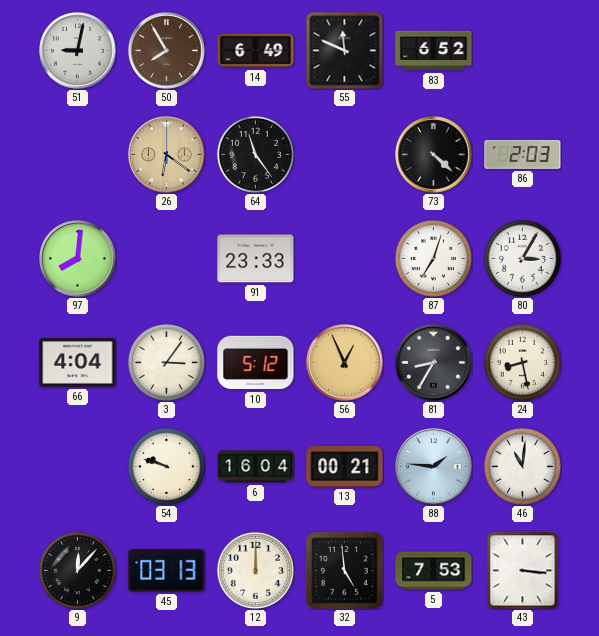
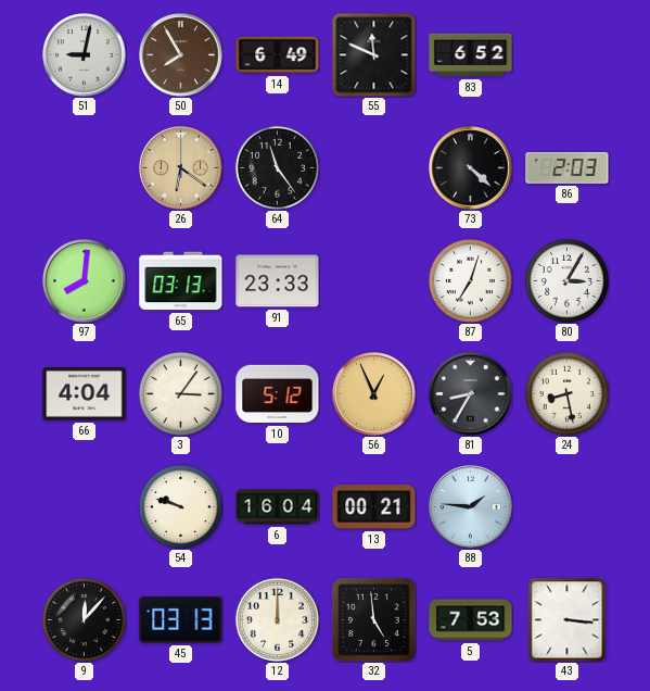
65: none -> 03:13
46: 11:01 -> none
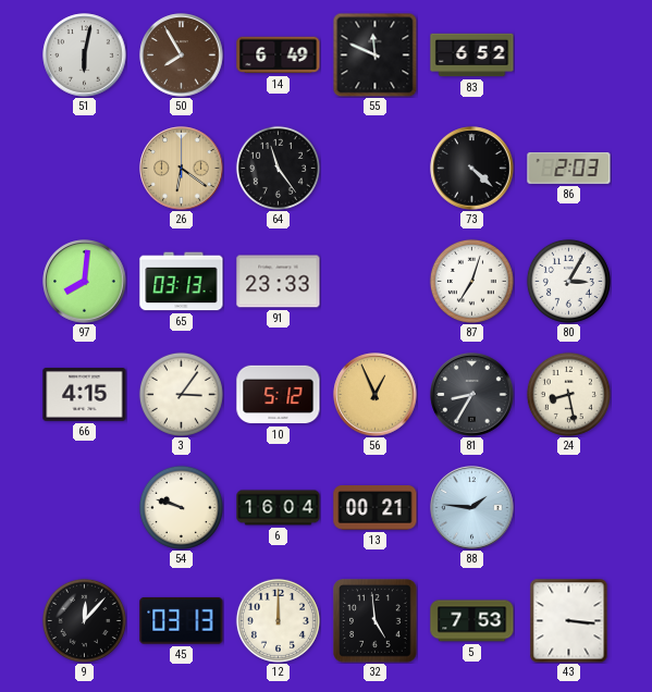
51: 9:02 -> 6:02
66: 4:04 -> 4:15
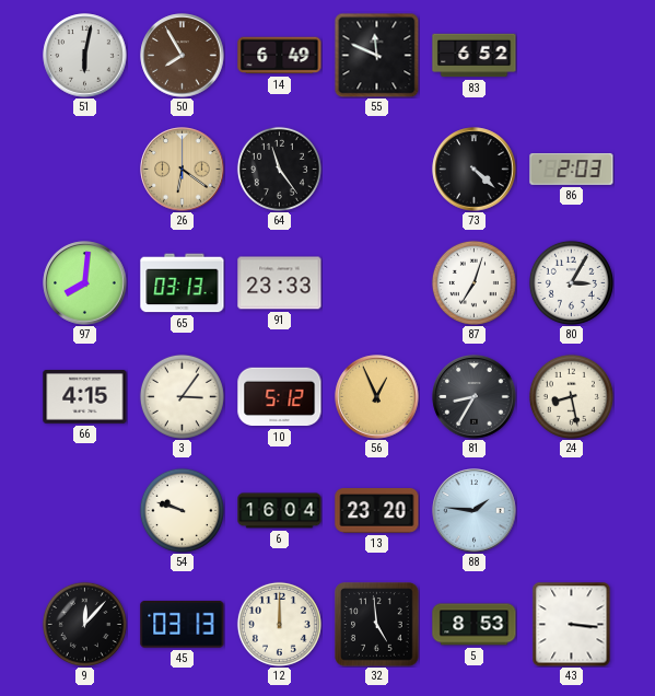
13: 00:21 -> 23:20
5: 7:53 -> 8:53
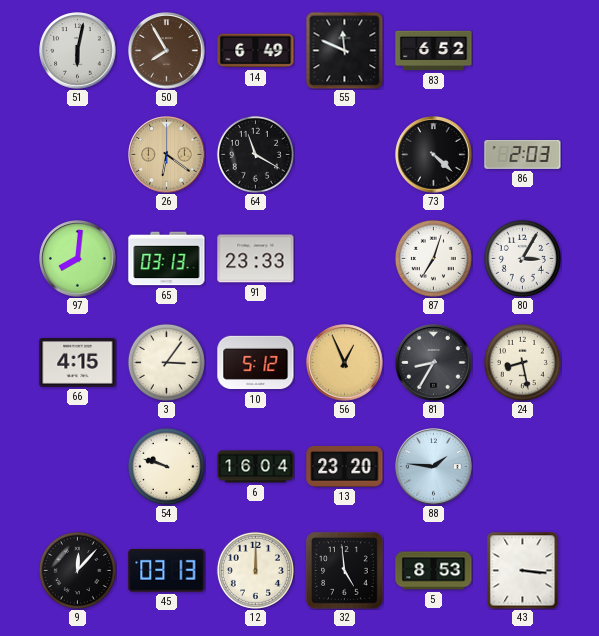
64: 11:24 -> 11:20
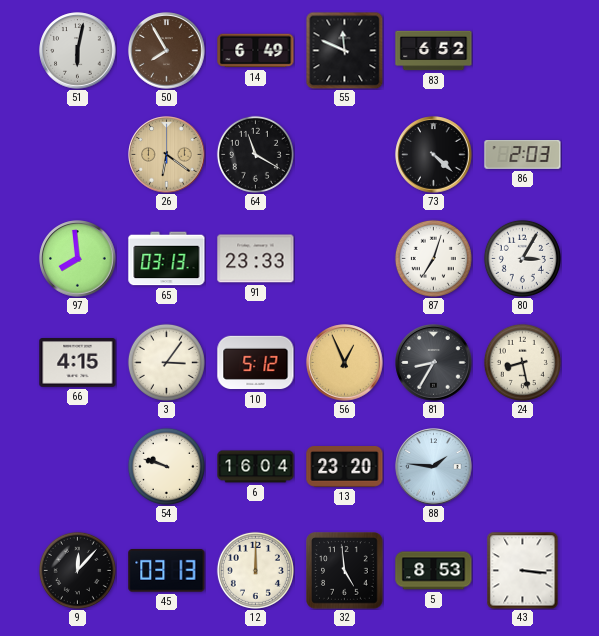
97: 8:01 -> 7:59
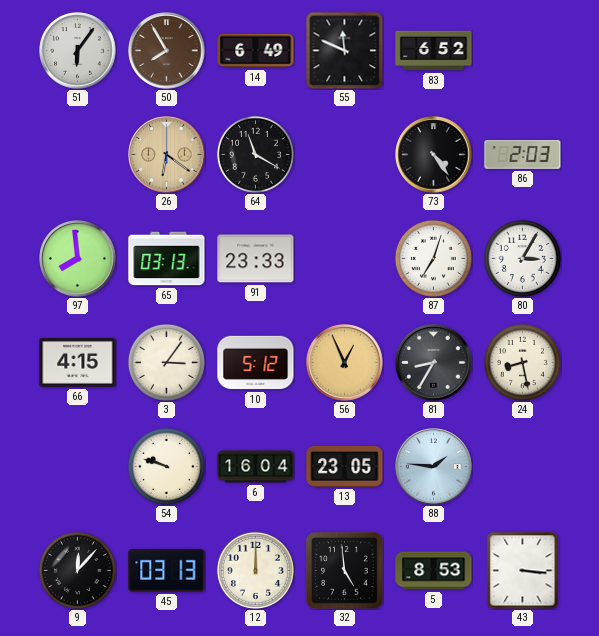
51: 6:02 -> 6:06
73: 4:22 -> 4:24
13: 23:20 -> 23:05
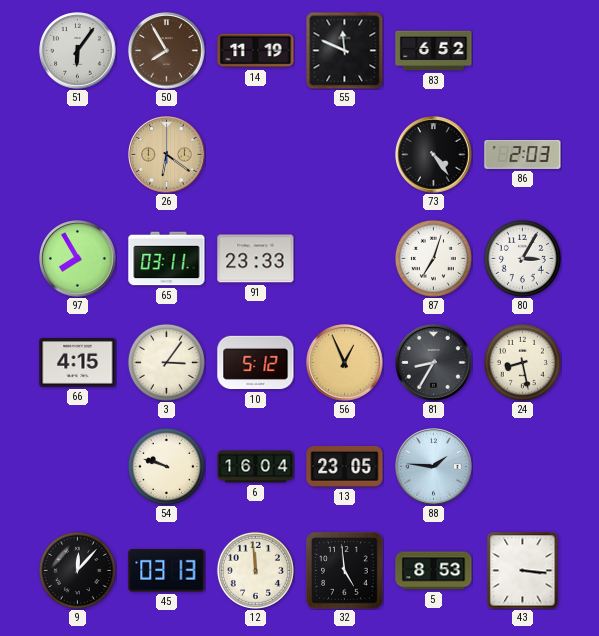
14: 6:49 -> 11:19
64: 11:20 -> none
97: 7:59 -> 7:55
65: 03:13 -> 03:11
12: 12:00 -> 11:59
